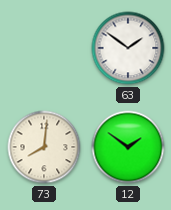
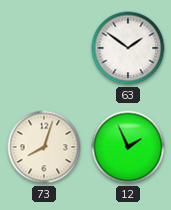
73: 8:01 -> 8:03
12: 1:51 -> 1:56
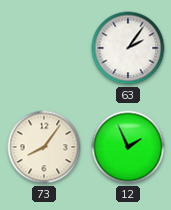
63: 1:51 -> 2:06
73: 8:03 -> 8:06
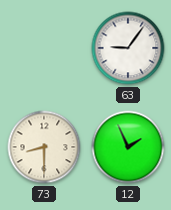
63: 2:06 -> 9:06
73: 8:06 -> 8:30
